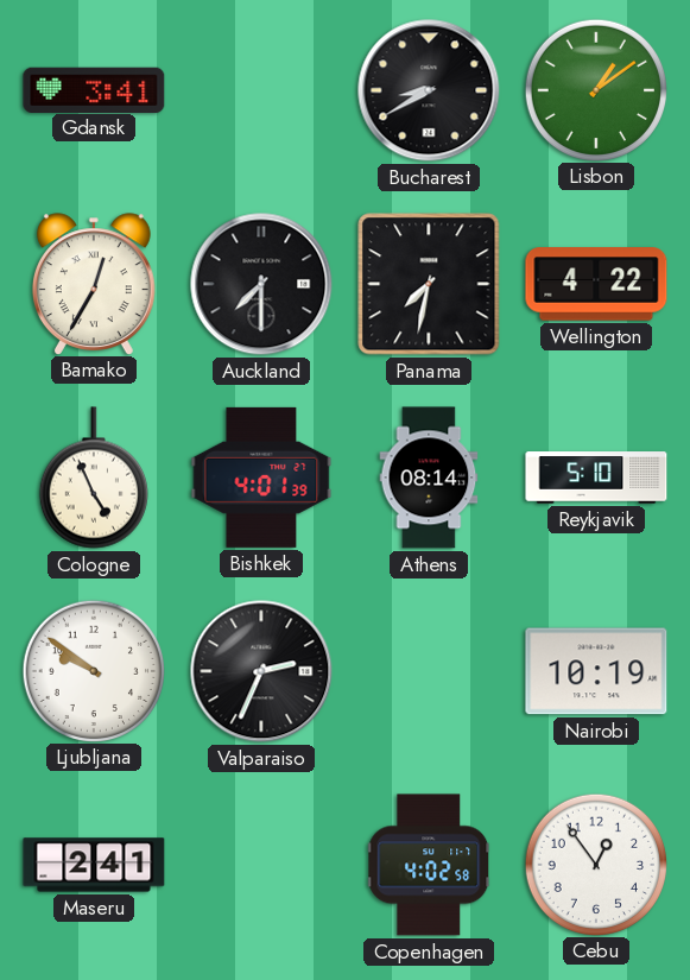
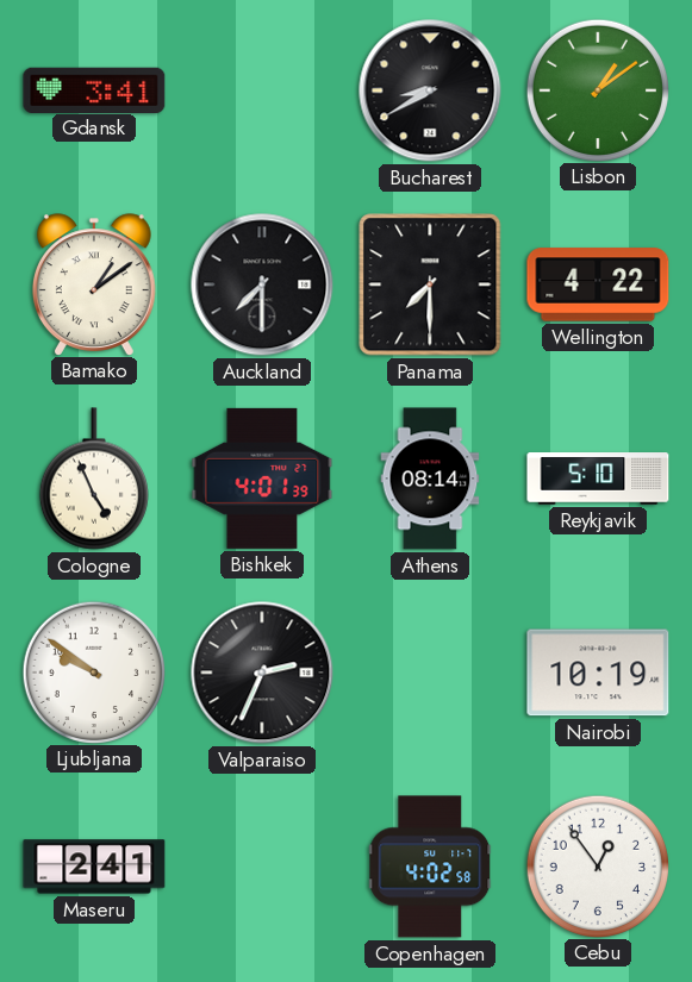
Bamako: 12:35 -> 1:09
Panama: 7:32 -> 7:30
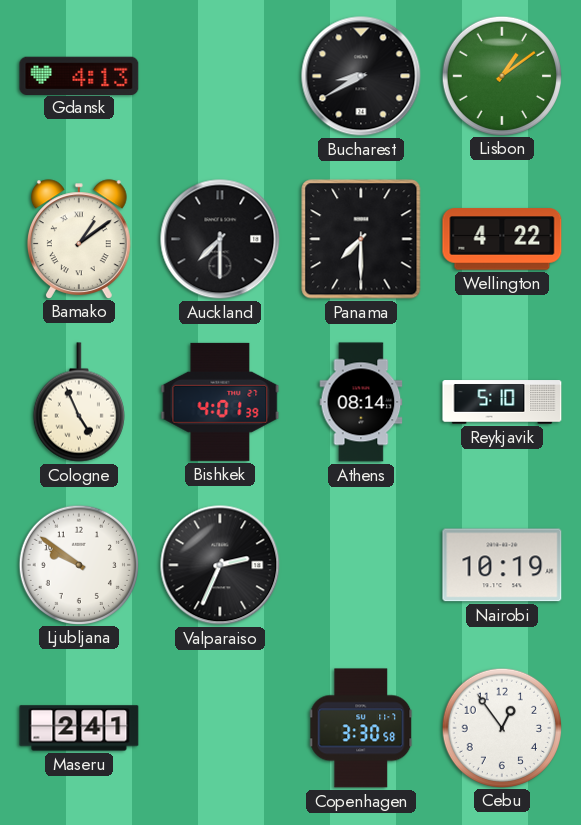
Gdansk: 3:41 -> 4:13
Copenhagen: 4:02 -> 3:30
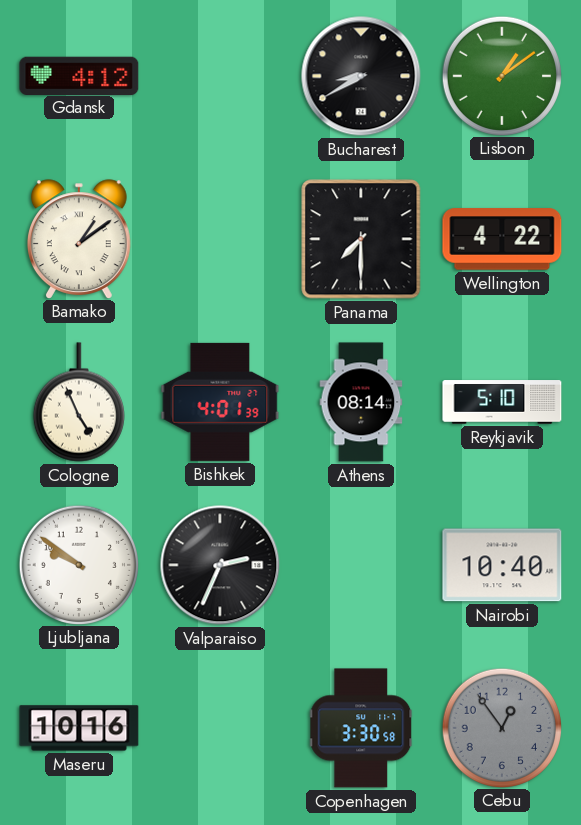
Gdansk: 4:13 -> 4:12
Auckland: 7:30 -> none
Nairobi: 10:19 -> 10:40
Maseru: 2:41 -> 10:16
Cebu dial: white -> grey
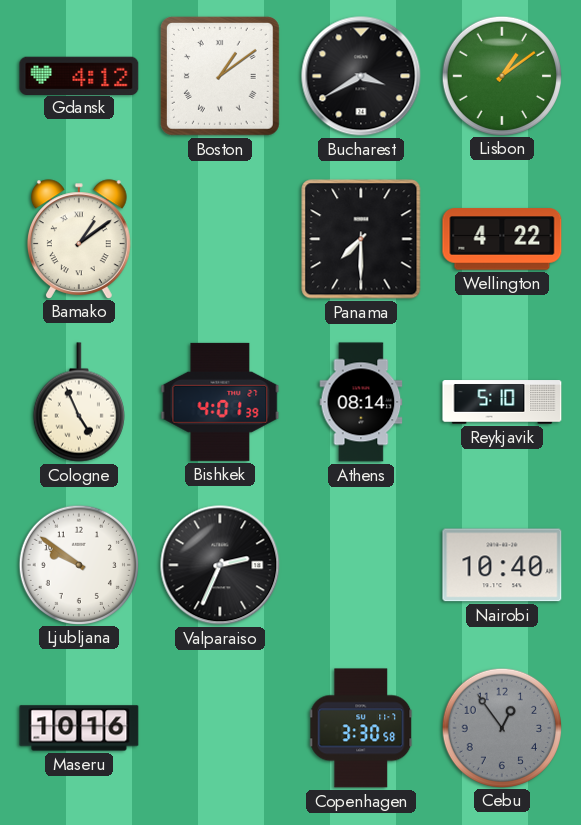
Boston: none -> 1:09
Bucharest: 8:40 -> 3:40
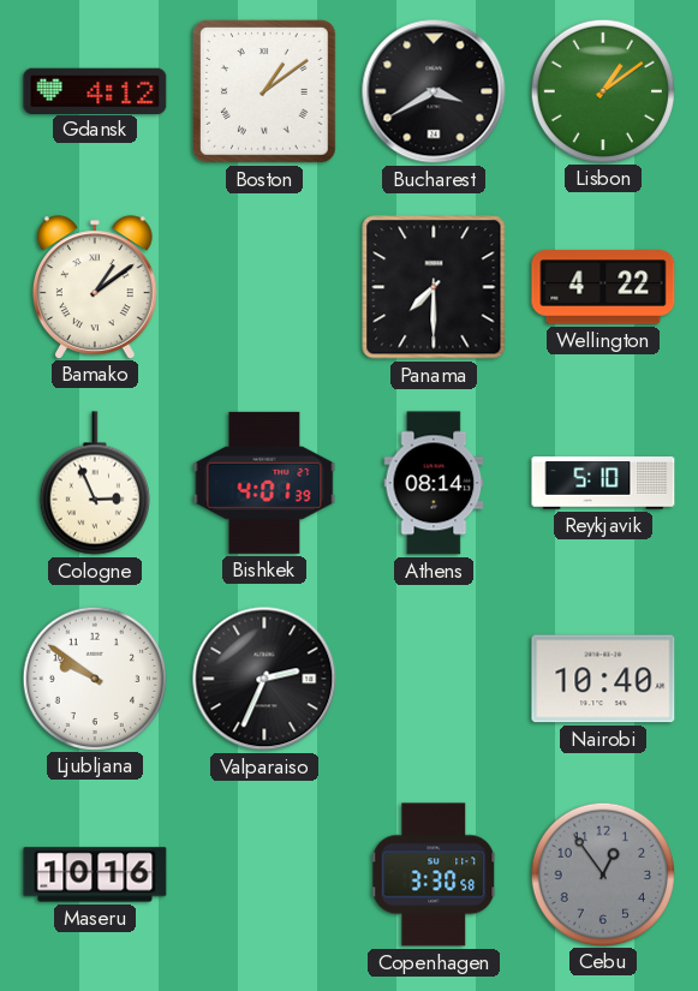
Cologne: 4:56 -> 2:56
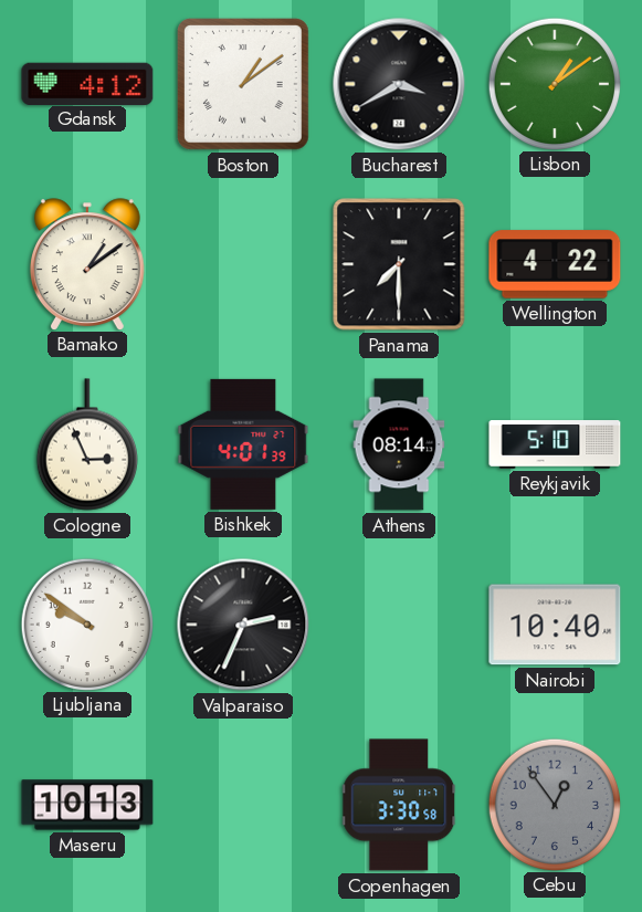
Maseru: 10:16 -> 10:13
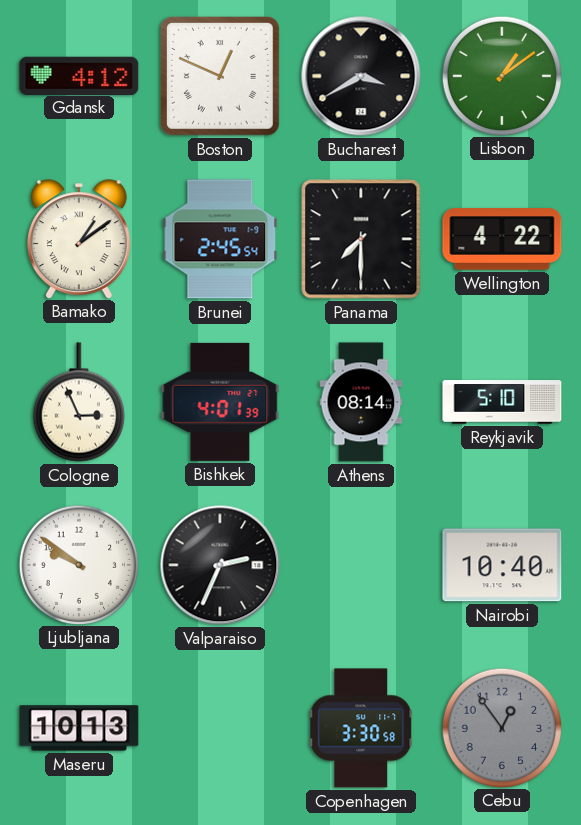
Boston: 1:09 -> 12:49
Brunei: none -> 2:45
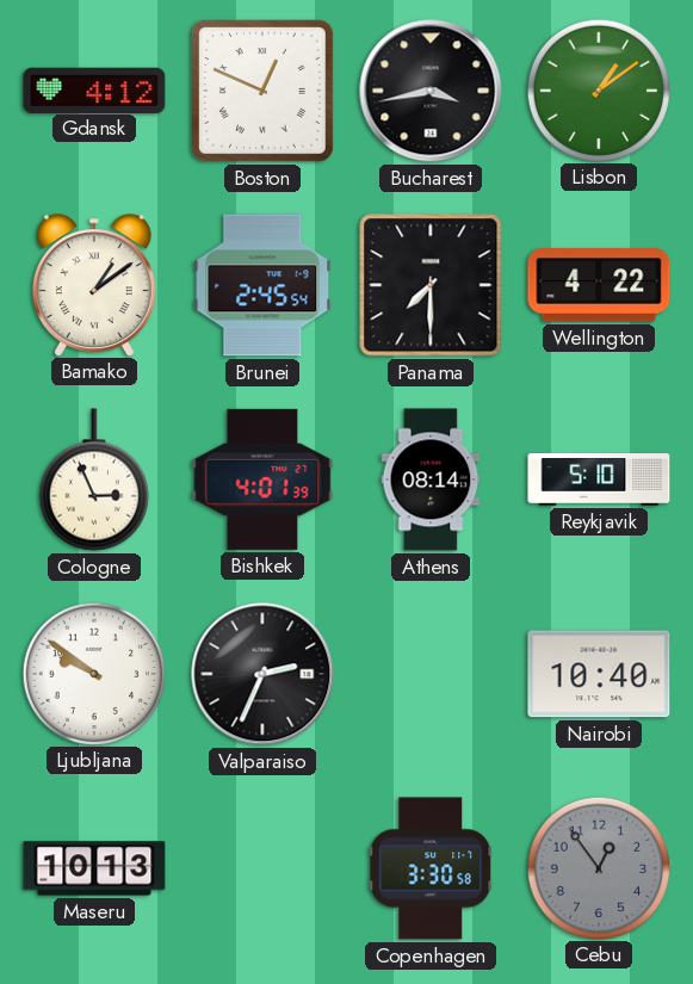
Bucharest: 3:40 -> 3:43
